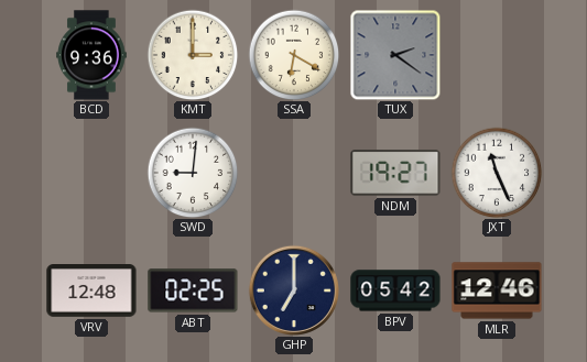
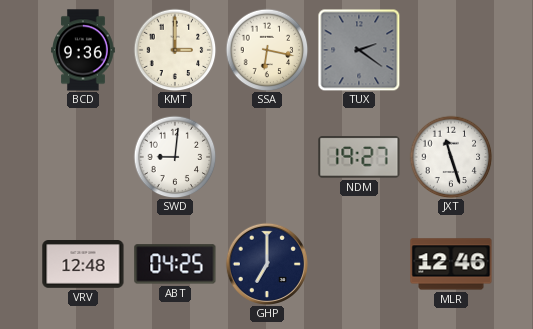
SSA: 6:20 -> 6:17
JXT: 11:26 -> 11:27
ABT: 02:25 -> 04:25
BPV: 05:42 -> none
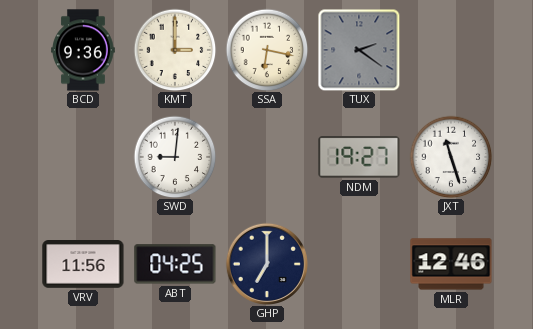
VRV: 12:48 -> 11:56
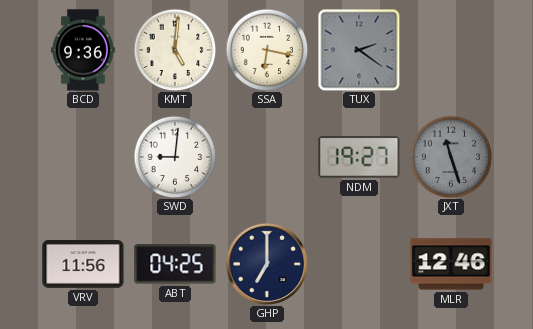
KMT: 3:00 -> 5:01
JXT dial: white -> grey
